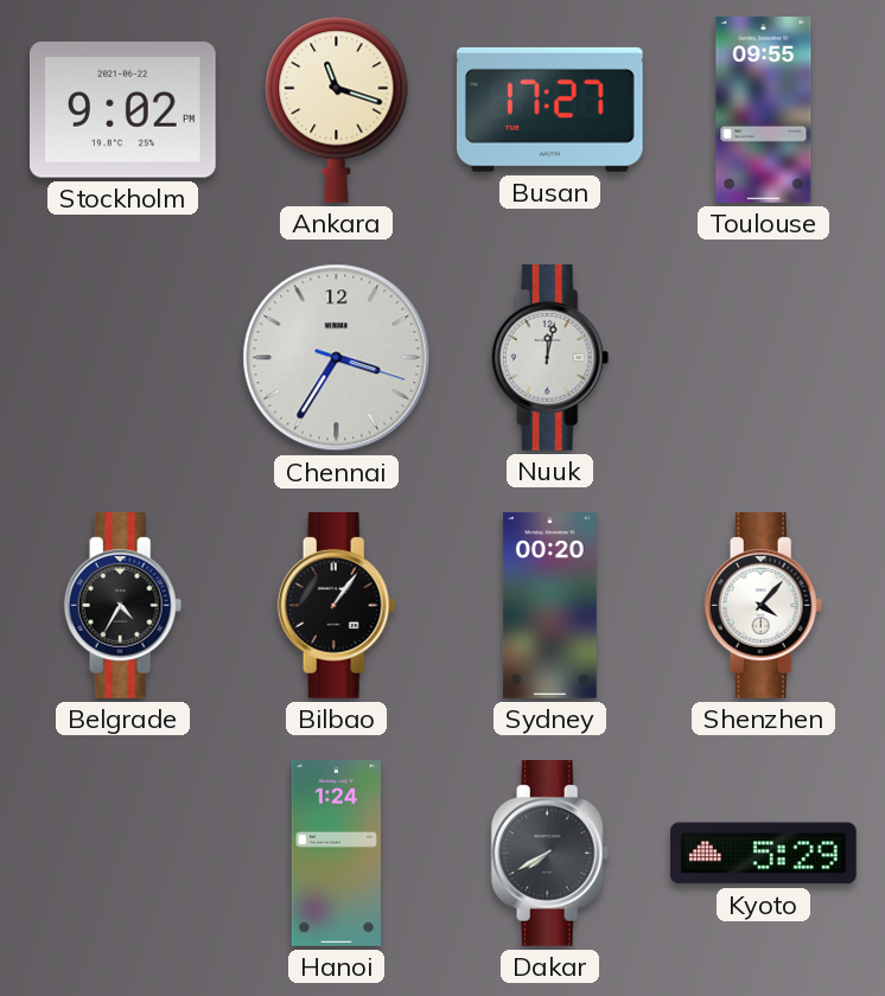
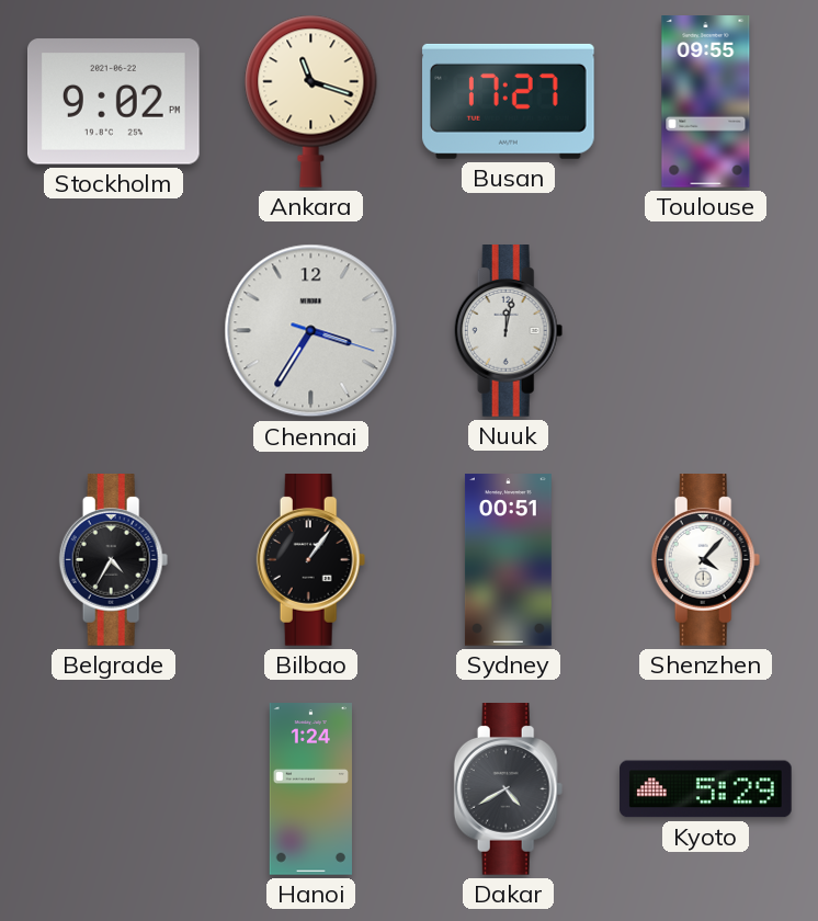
Sydney: 00:20 -> 00:51
Dakar: 7:40 -> 4:40
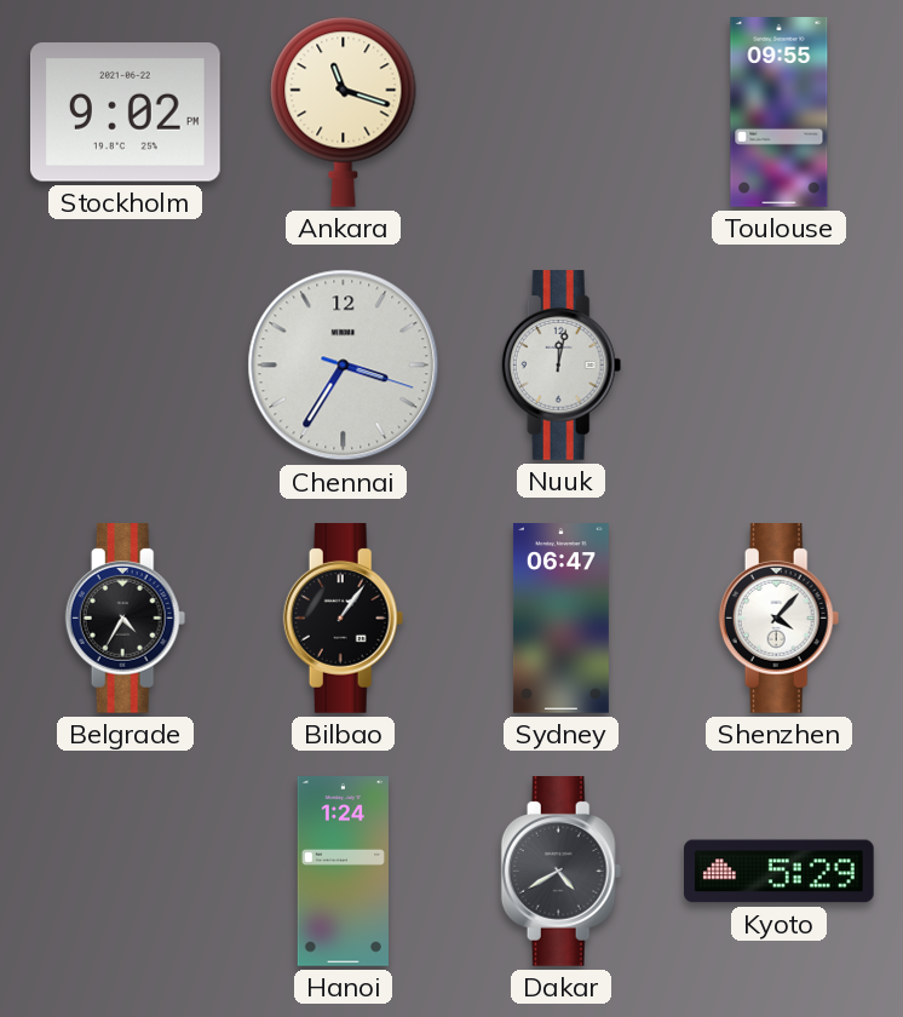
Busan: 17:27 -> none
Sydney: 00:51 -> 06:47
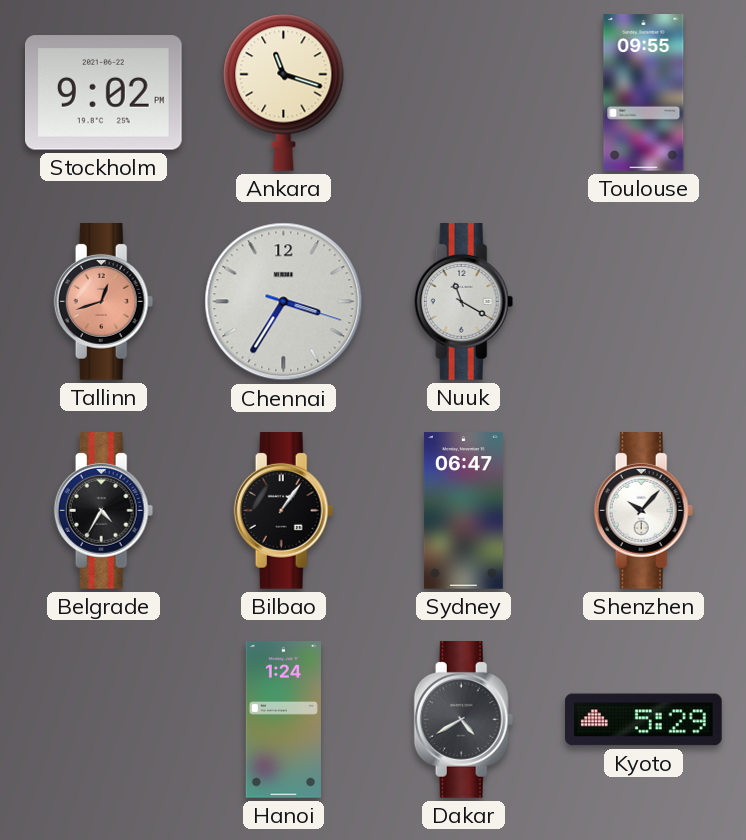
Tallinn: none -> 12:42
Nuuk: 12:02 -> 11:20
Shenzhen: 4:07 -> 10:07
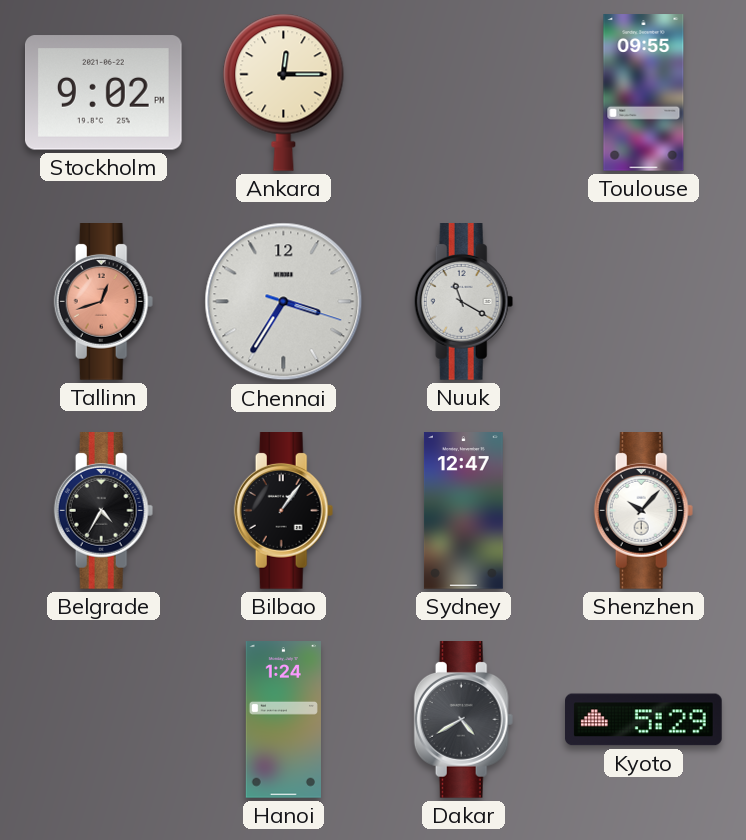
Ankara: 11:18 -> 12:15
Sydney: 06:47 -> 12:47
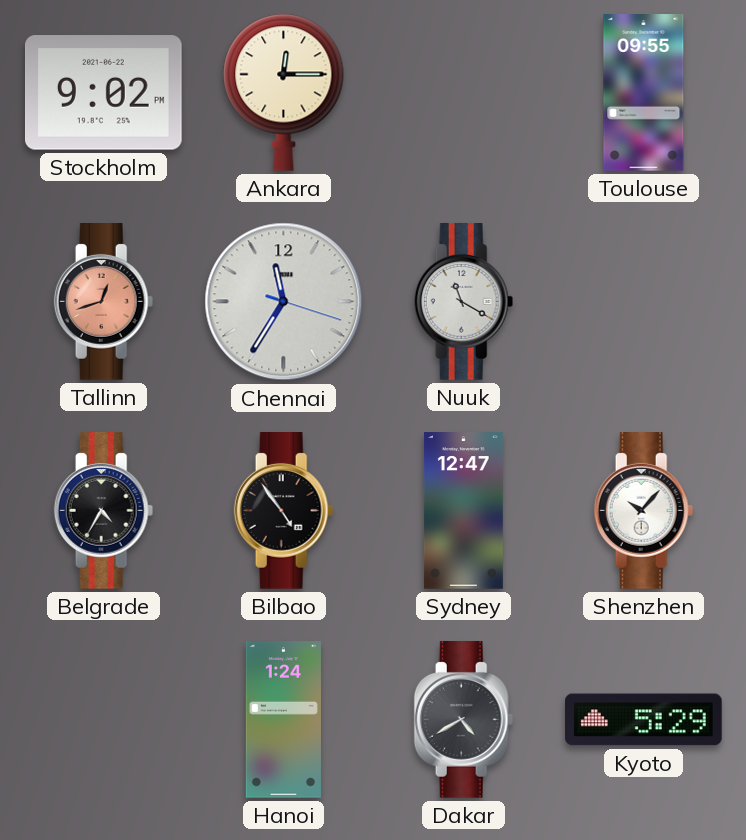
Chennai: 3:35 -> 11:35
Bilbao: 1:06 -> 4:54
